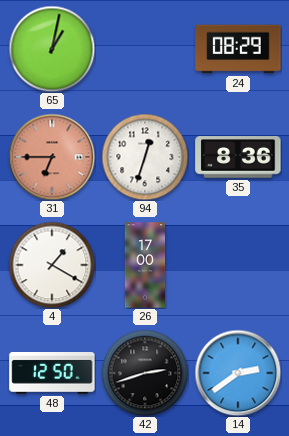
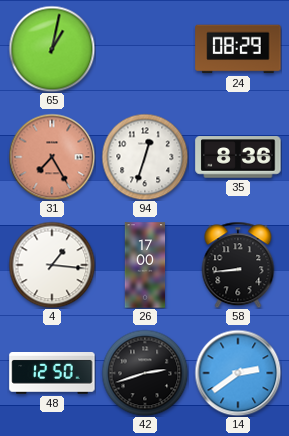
31: 6:45 -> 7:25
4: 1:20 -> 1:16
58: none -> 8:44
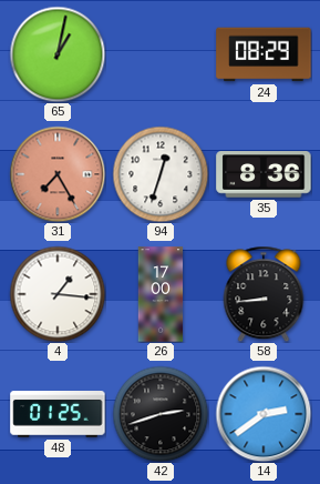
48: 12:50 -> 01:25
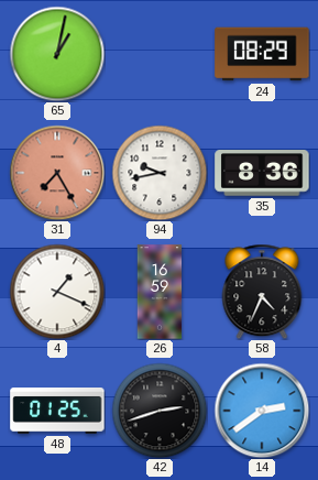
94: 12:33 -> 9:43
4: 1:16 -> 1:19
26: 17:00 -> 16:59
58: 8:44 -> 4:34
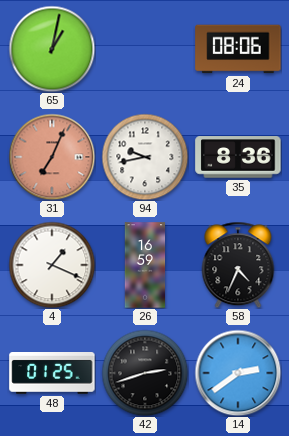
24: 08:29 -> 08:06
31: 7:25 -> 7:04
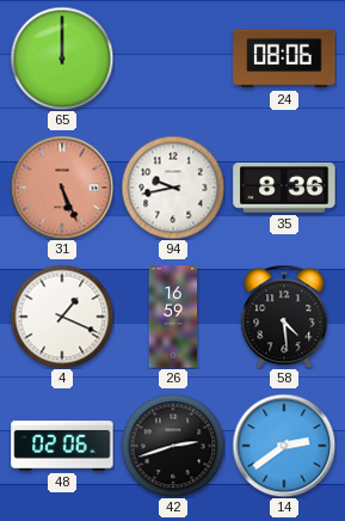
65: 1:02 -> 12:00
31: 7:04 -> 5:26
58: 4:34 -> 4:29
48: 01:25 -> 02:06
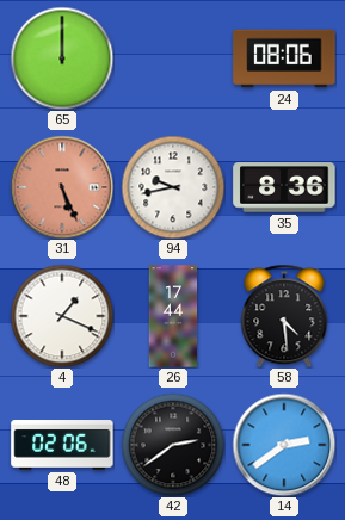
26: 16:59 -> 17:44
42: 2:42 -> 2:39
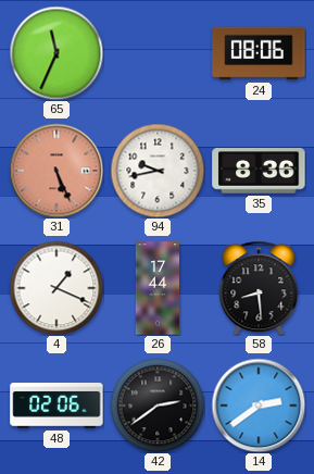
65: 12:00 -> 11:34
58: 4:29 -> 8:29
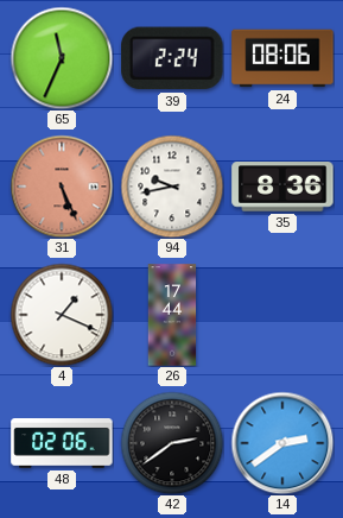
39: none -> 2:24
58: 8:29 -> none
